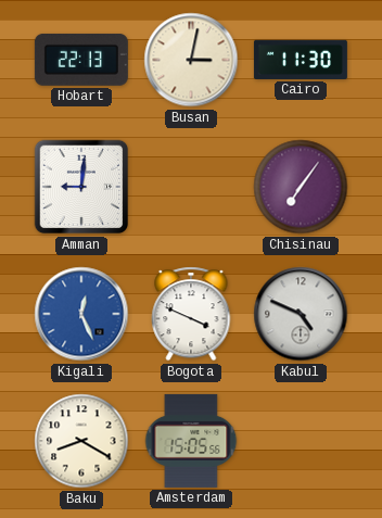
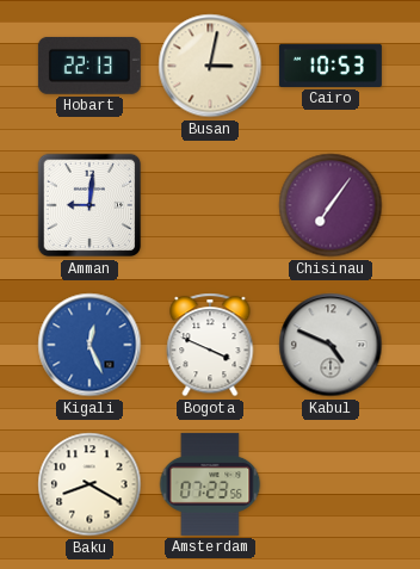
Cairo: 11:30 -> 10:53
Amsterdam: 15:05 -> 07:23
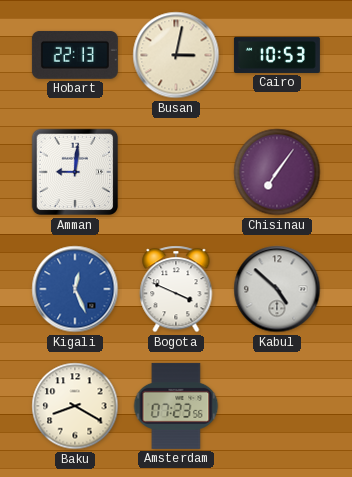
Kabul: 4:49 -> 4:52
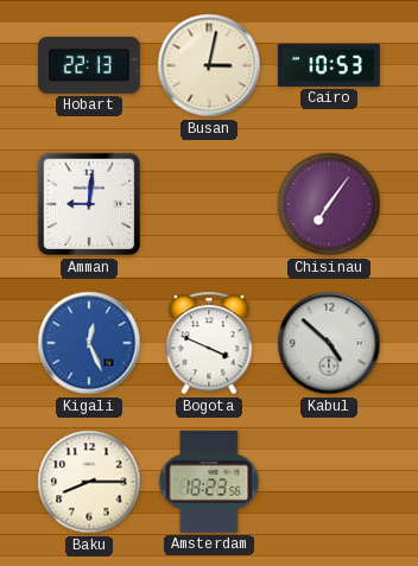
Baku: 8:20 -> 8:15
Amsterdam: 07:23 -> 18:23
